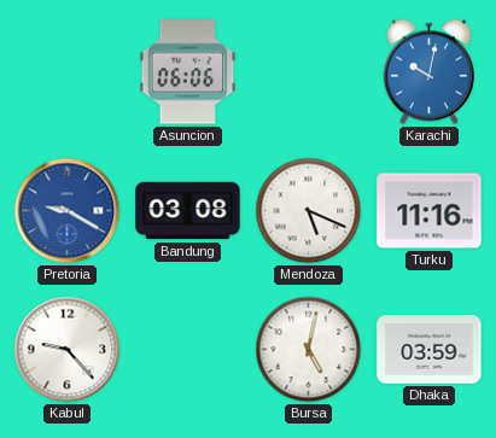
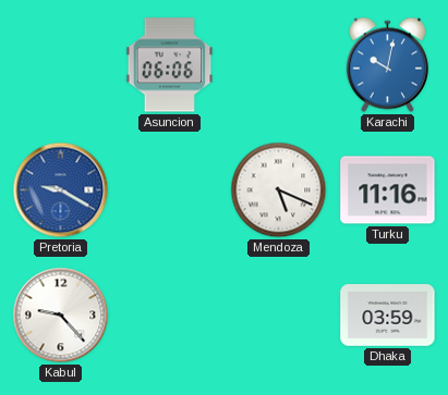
Bandung: 03:08 -> none
Bursa: 5:02 -> none
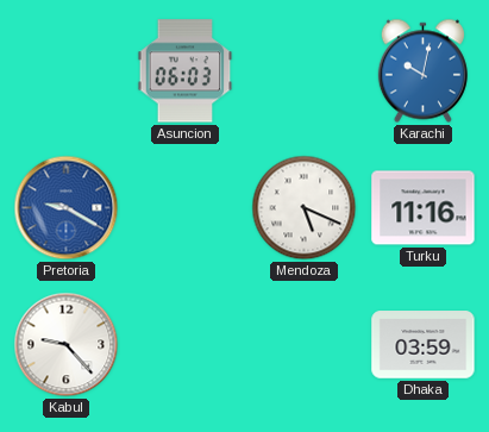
Asuncion: 06:06 -> 06:03
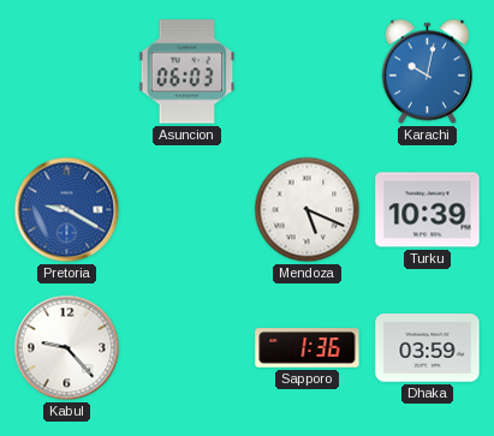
Turku: 11:16 -> 10:39
Sapporo: none -> 1:36
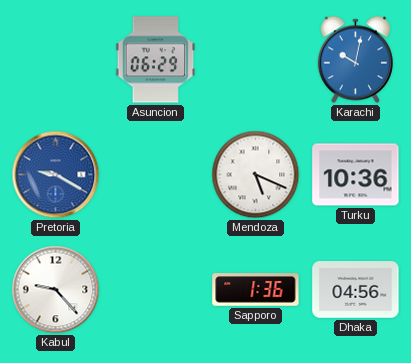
Asuncion: 06:03 -> 06:29
Turku: 10:39 -> 10:36
Dhaka: 03:59 -> 04:56
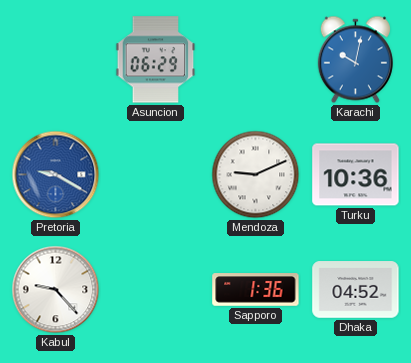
Mendoza: 5:19 -> 9:11
Dhaka: 04:56 -> 04:52
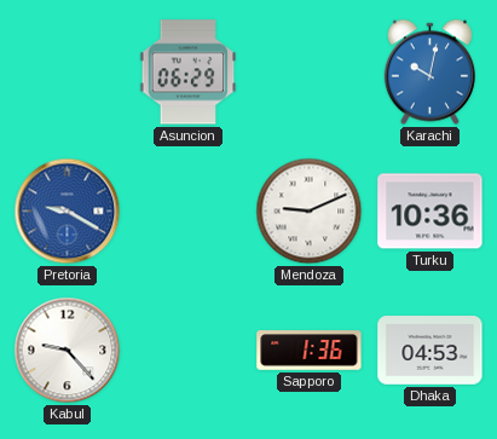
Dhaka: 04:52 -> 04:53
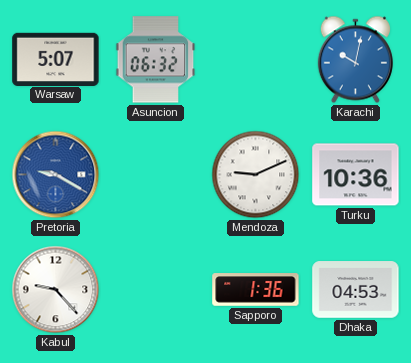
Warsaw: none -> 5:07
Asuncion: 06:29 -> 06:32
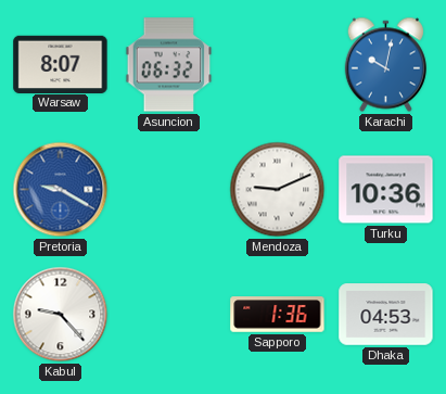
Warsaw: 5:07 -> 8:07
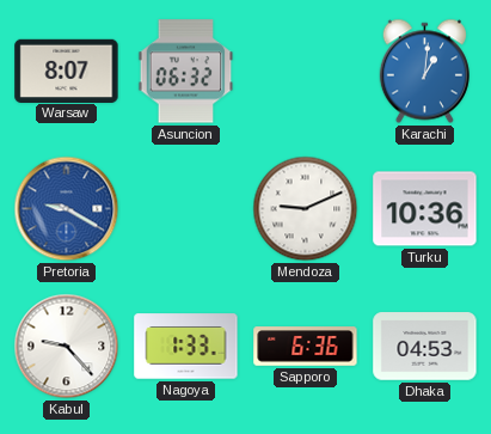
Karachi: 10:02 -> 1:01
Nagoya: none -> 1:33
Sapporo: 1:36 -> 6:36
